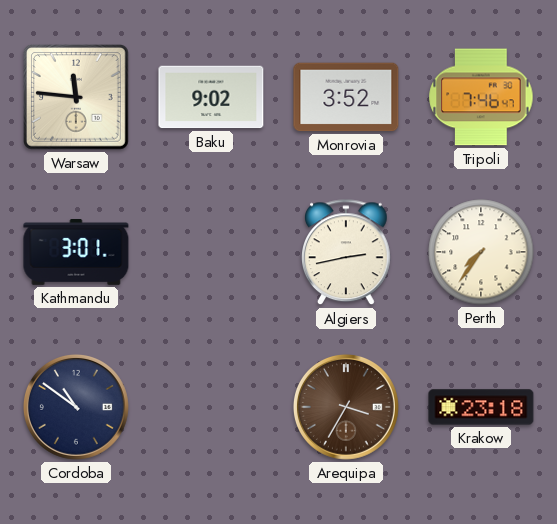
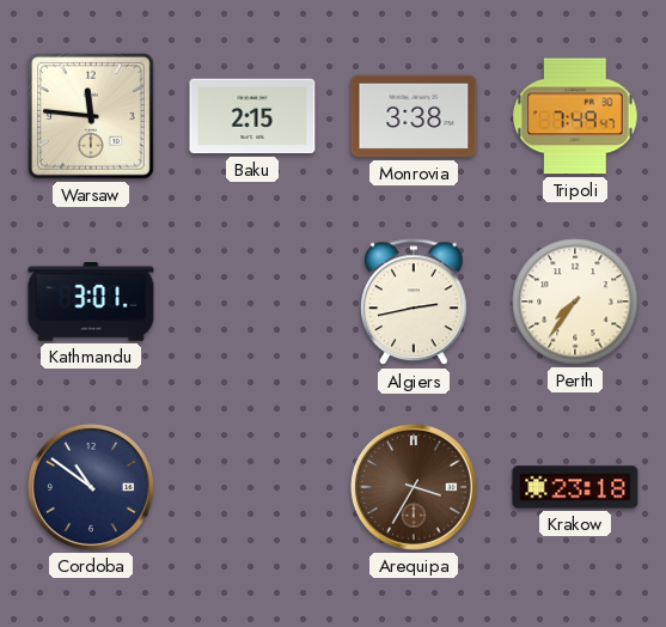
Baku: 9:02 -> 2:15
Monrovia: 3:52 -> 3:38
Tripoli: 7:46 -> 7:49
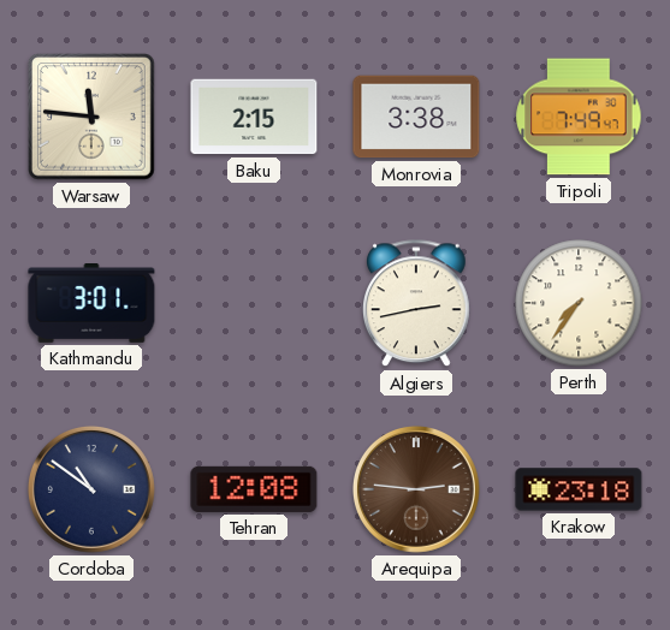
Tehran: none -> 12:08
Arequipa: 3:35 -> 2:46
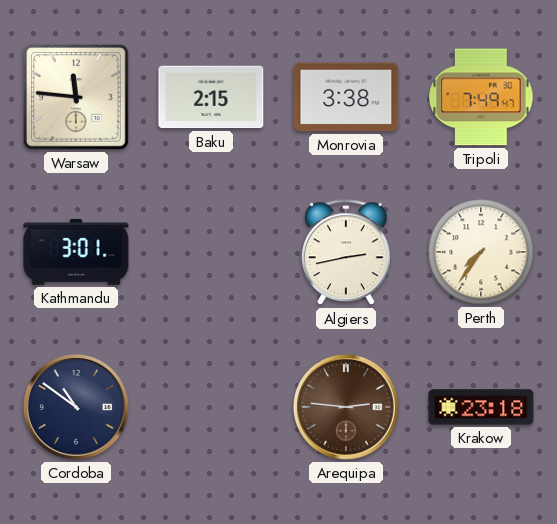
Tehran: 12:08 -> none
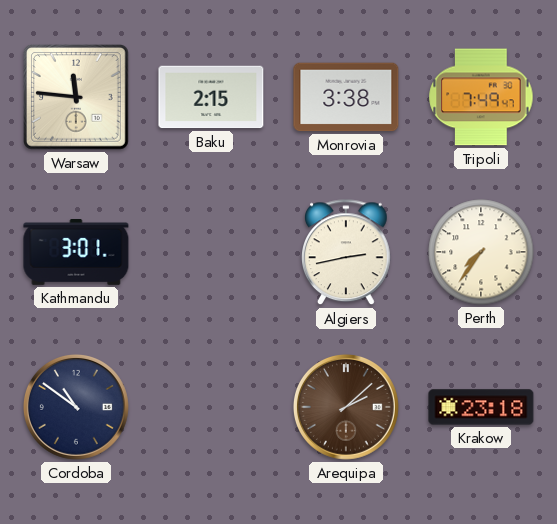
Arequipa: 2:46 -> 2:08
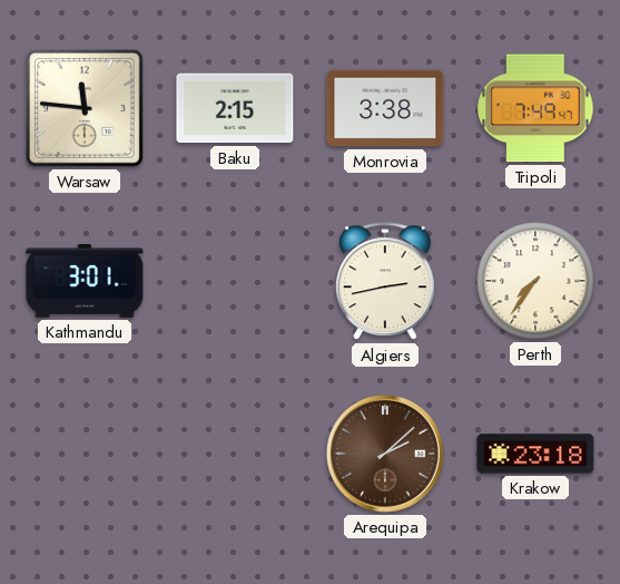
Cordoba: 10:51 -> none
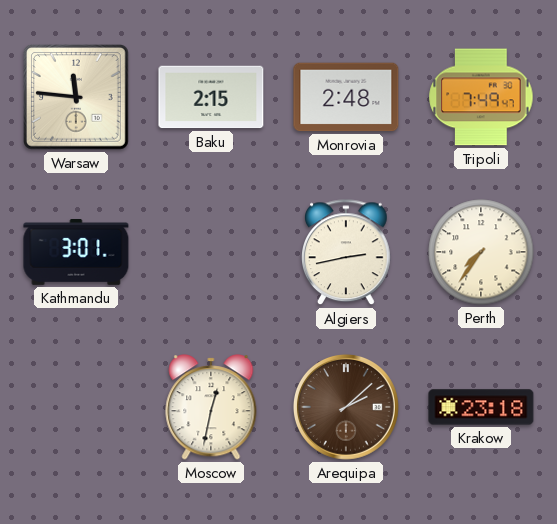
Monrovia: 3:38 -> 2:48
Moscow: none -> 12:32
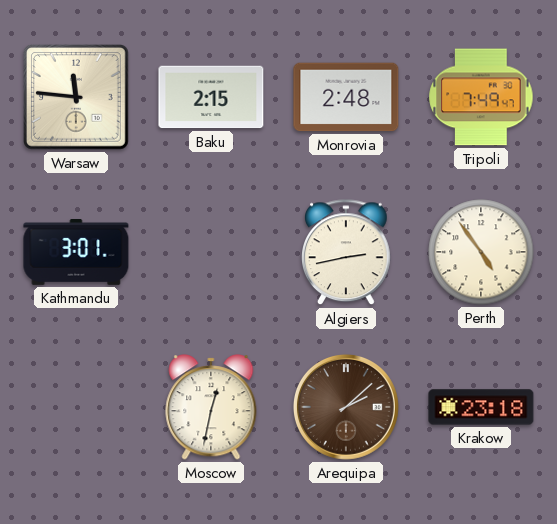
Perth: 7:36 -> 4:54
